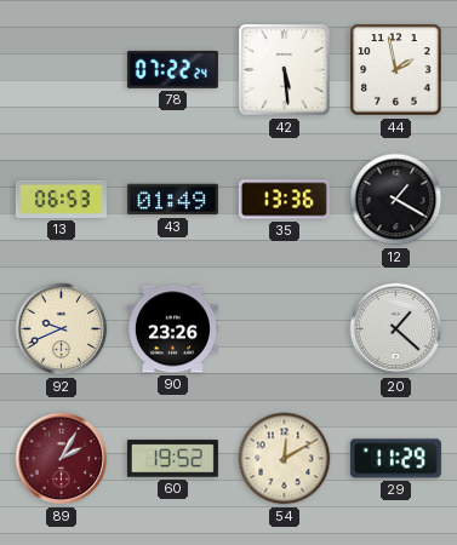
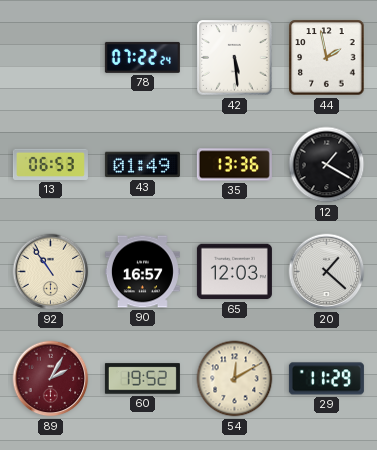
92: 9:41 -> 10:54
90: 23:26 -> 16:57
65: none -> 12:03
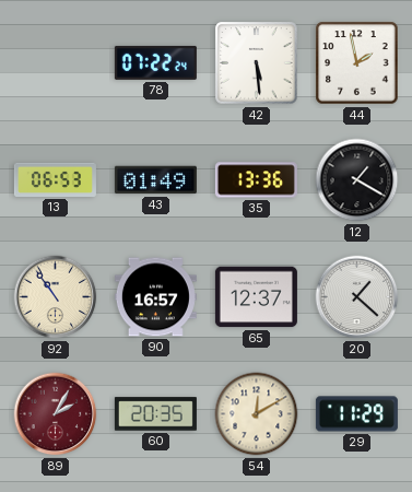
65: 12:03 -> 12:37
60: 19:52 -> 20:35
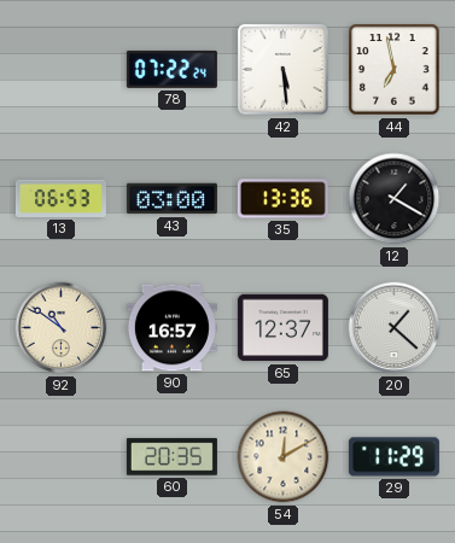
44: 1:58 -> 6:58
43: 01:49 -> 03:00
92: 10:54 -> 10:51
89: 2:05 -> none
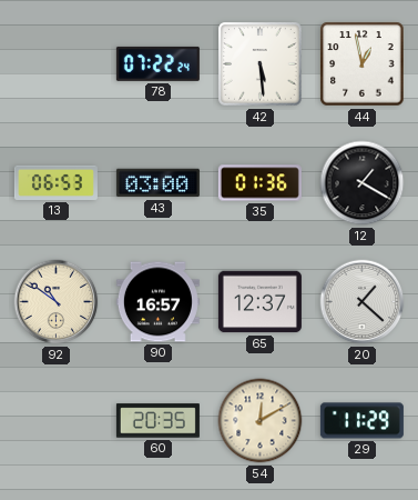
44: 6:58 -> 12:58
35: 13:36 -> 01:36
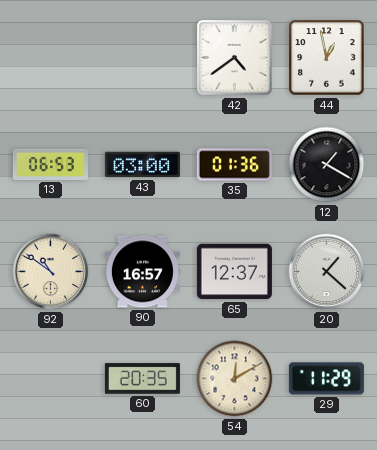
78: 07:22 -> none
42: 5:29 -> 4:39
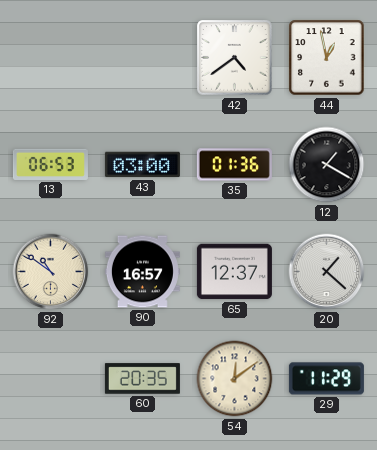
54: 12:10 -> 12:09
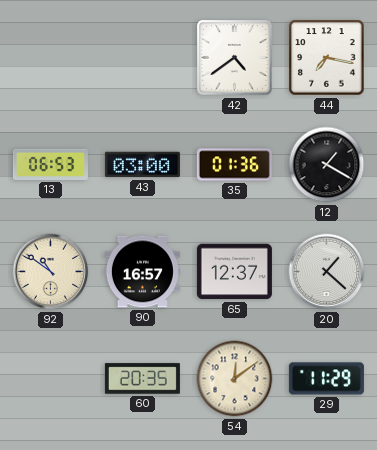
44: 12:58 -> 7:17
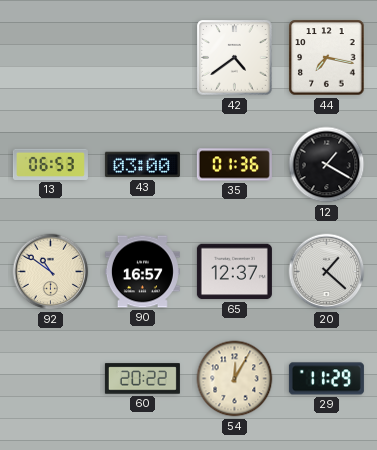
60: 20:35 -> 20:22
54: 12:09 -> 12:05
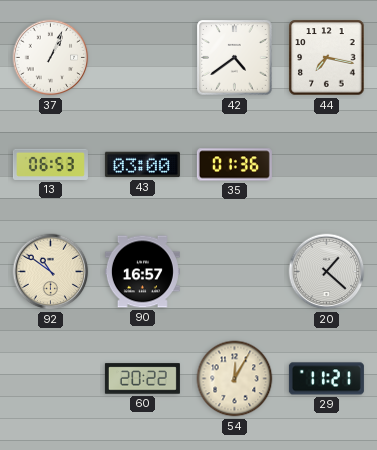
37: none -> 1:04
12: 1:20 -> none
65: 12:37 -> none
29: 11:29 -> 11:21
